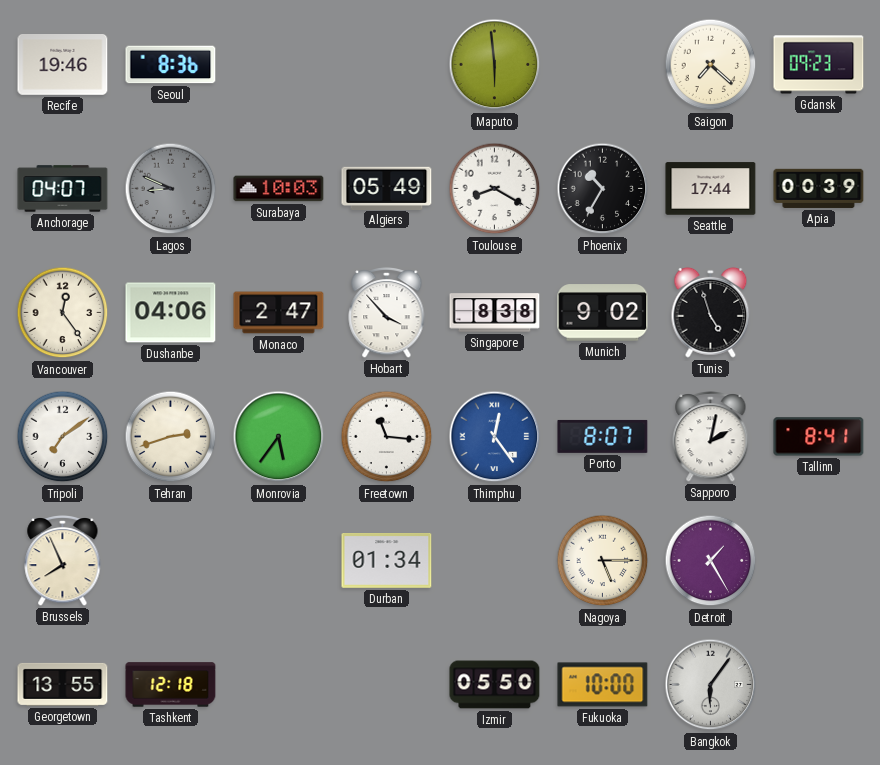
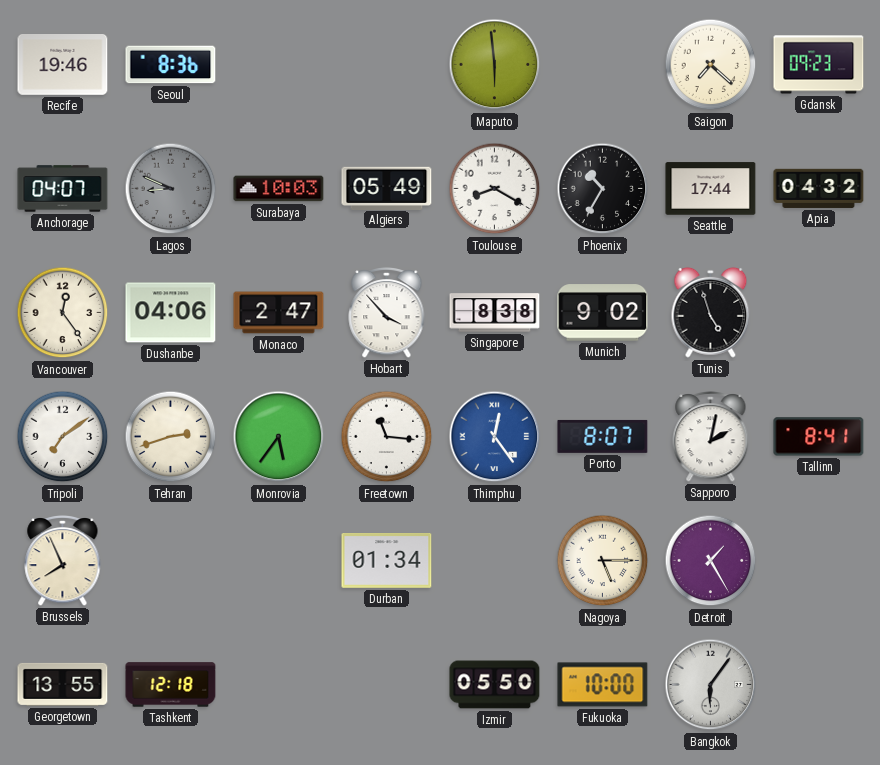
Apia: 00:39 -> 04:32
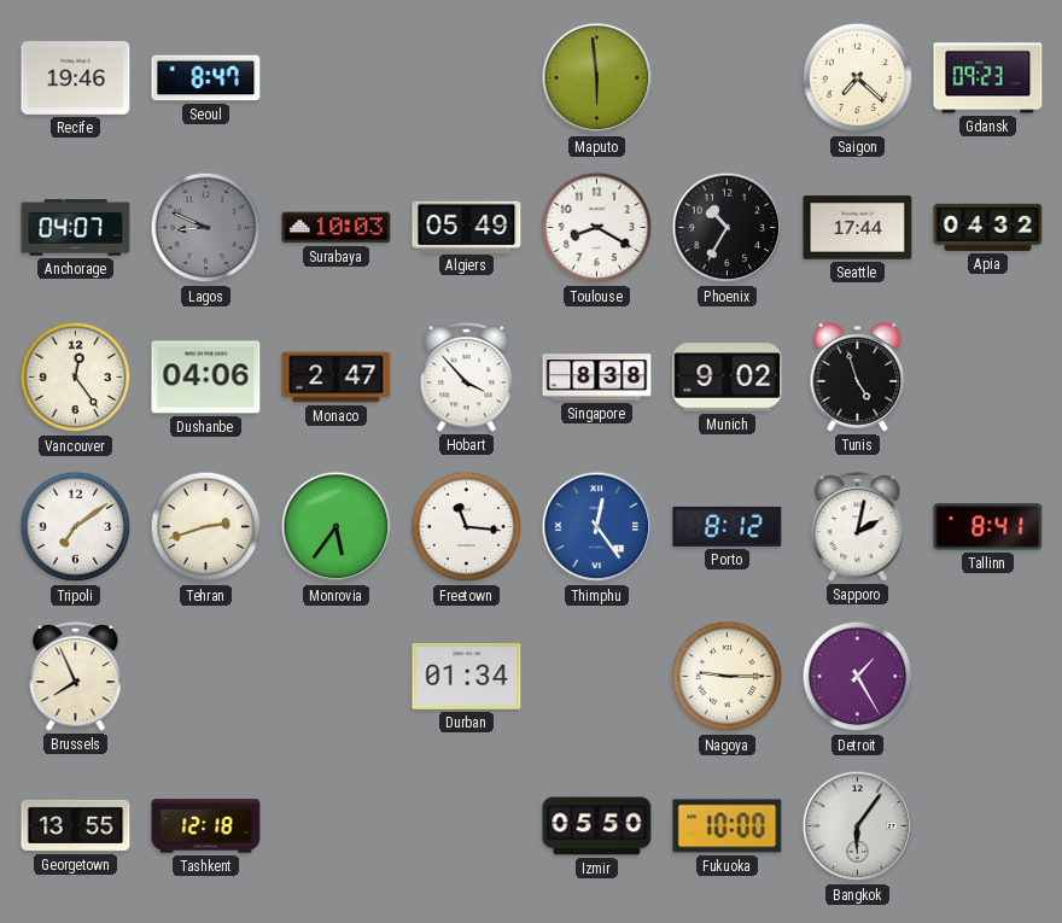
Seoul: 8:36 -> 8:47
Porto: 8:07 -> 8:12
Nagoya: 5:15 -> 9:15
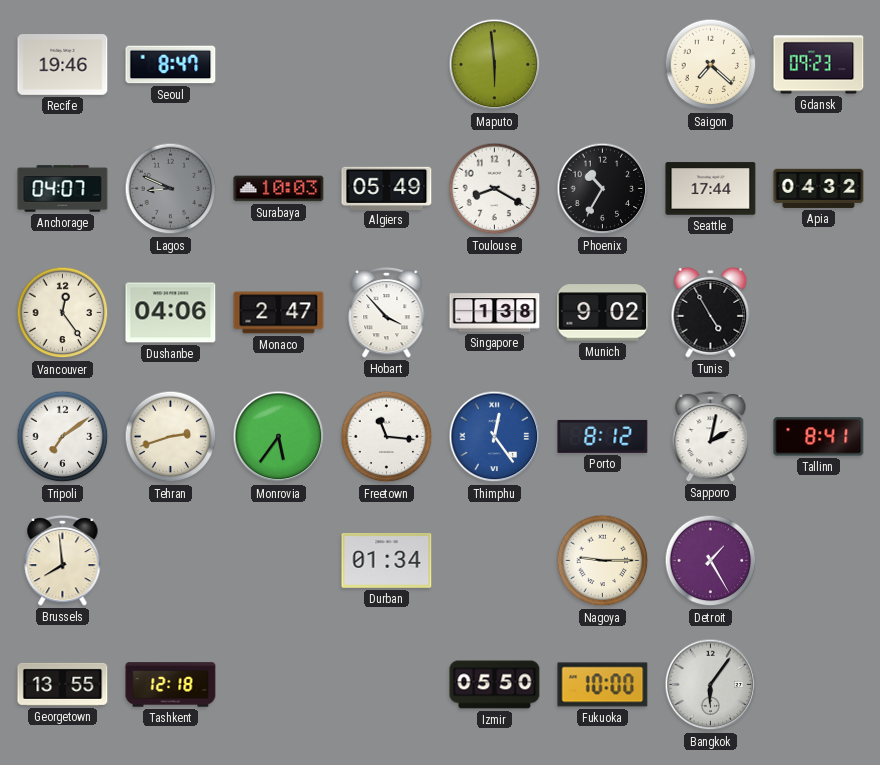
Singapore: 8:38 -> 1:38
Tunis: 4:57 -> 4:55
Brussels: 7:56 -> 7:59
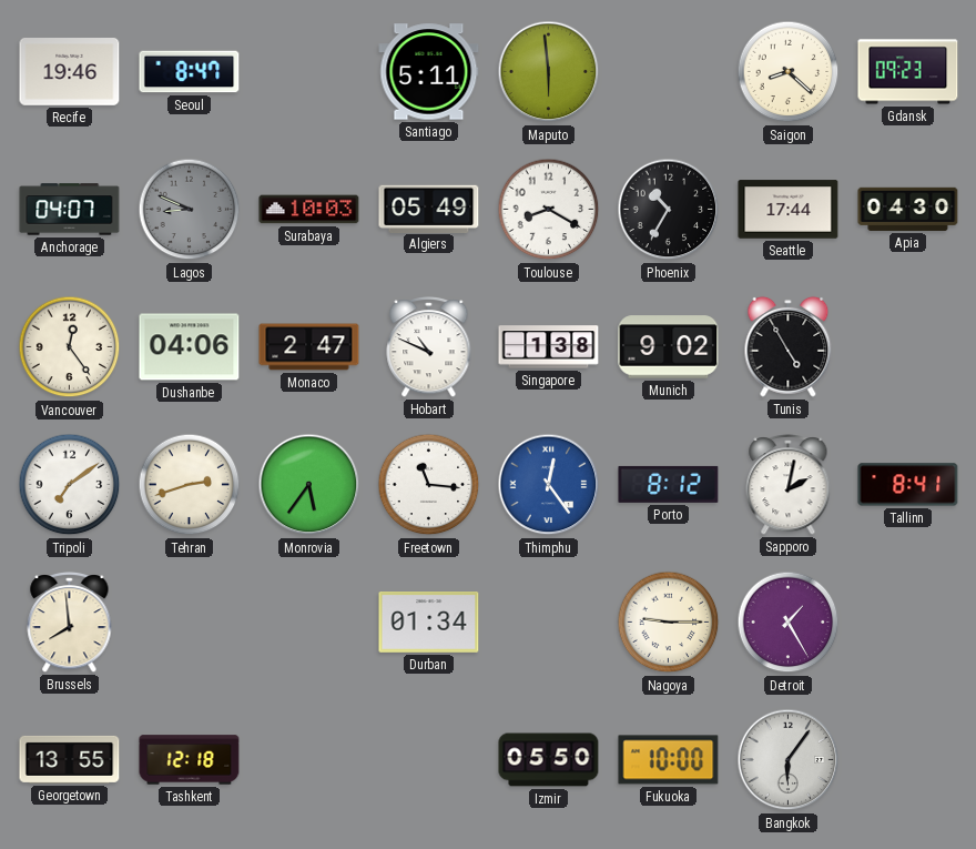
Santiago: none -> 5:11
Saigon: 7:22 -> 8:22
Apia: 04:32 -> 04:30
Hobart: 3:53 -> 10:49
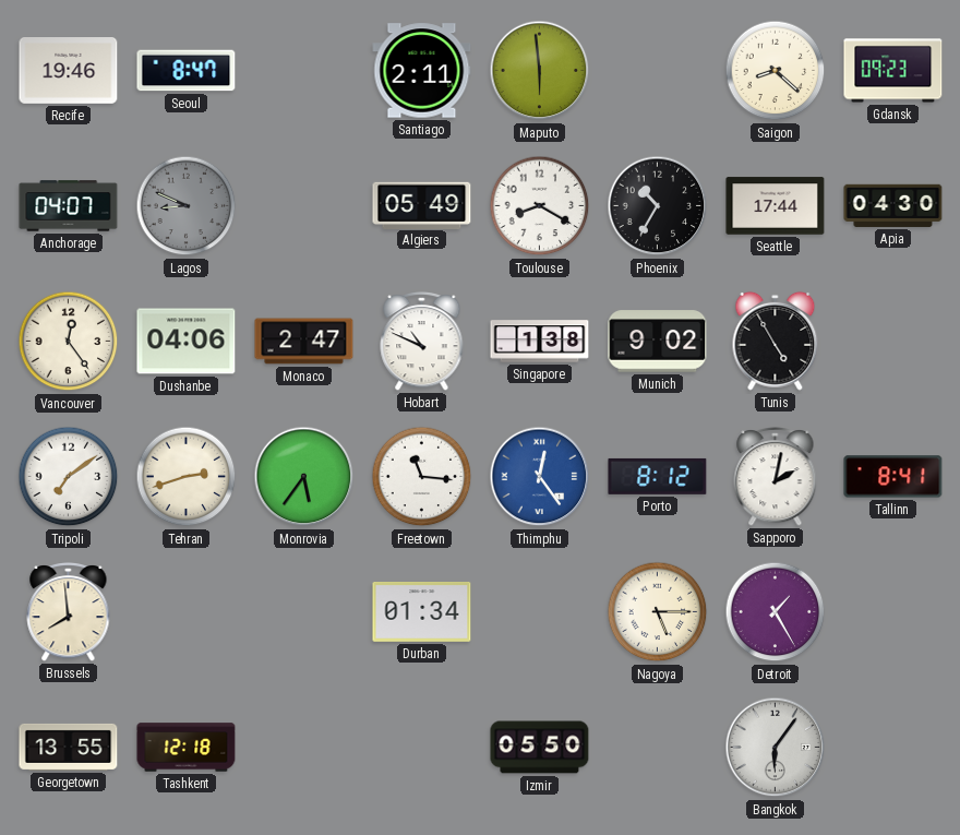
Santiago: 5:11 -> 2:11
Surabaya: 10:03 -> none
Nagoya: 9:15 -> 5:15
Fukuoka: 10:00 -> none
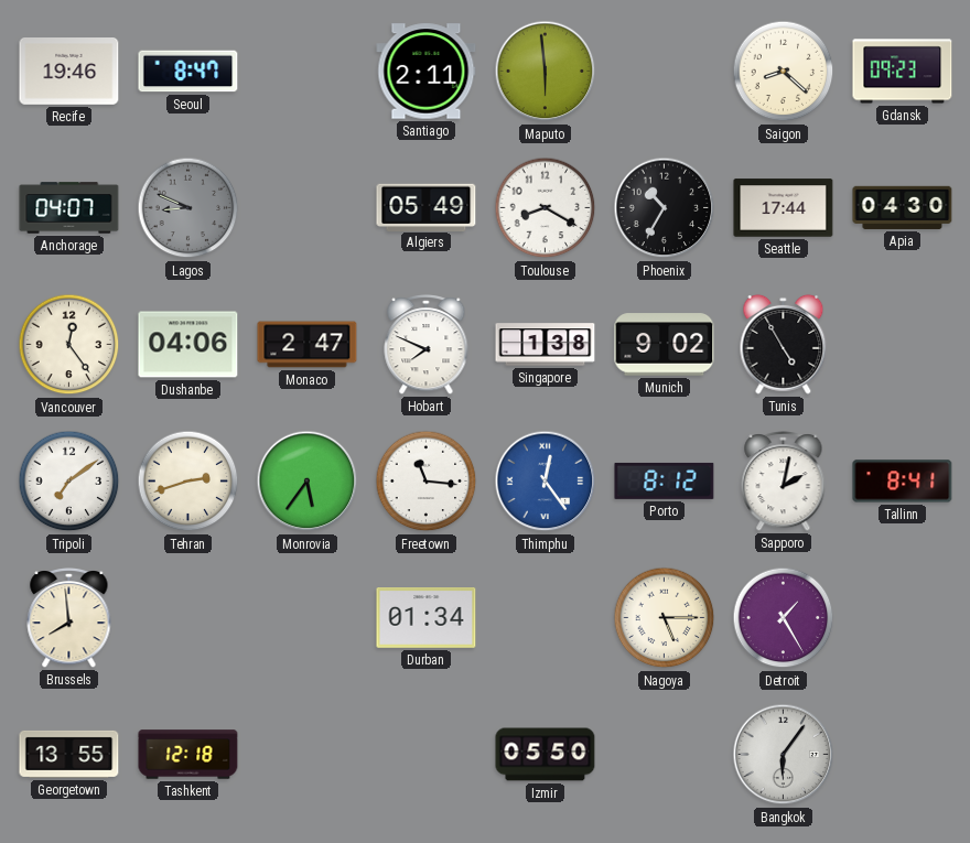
Hobart: 10:49 -> 7:49
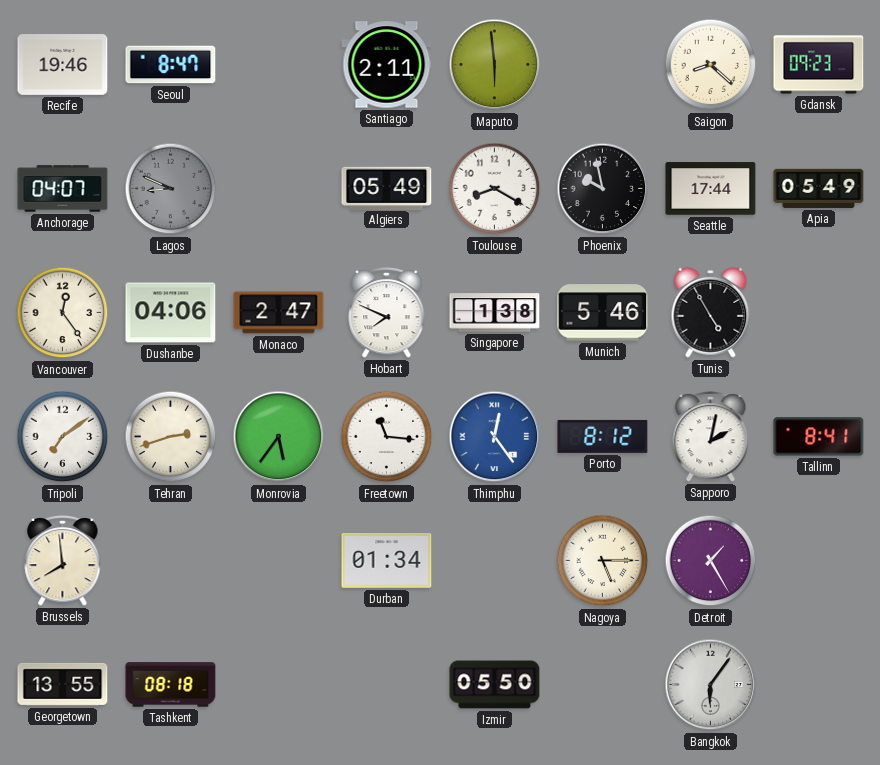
Phoenix: 10:35 -> 9:58
Apia: 04:30 -> 05:49
Munich: 9:02 -> 5:46
Tashkent: 12:18 -> 08:18
